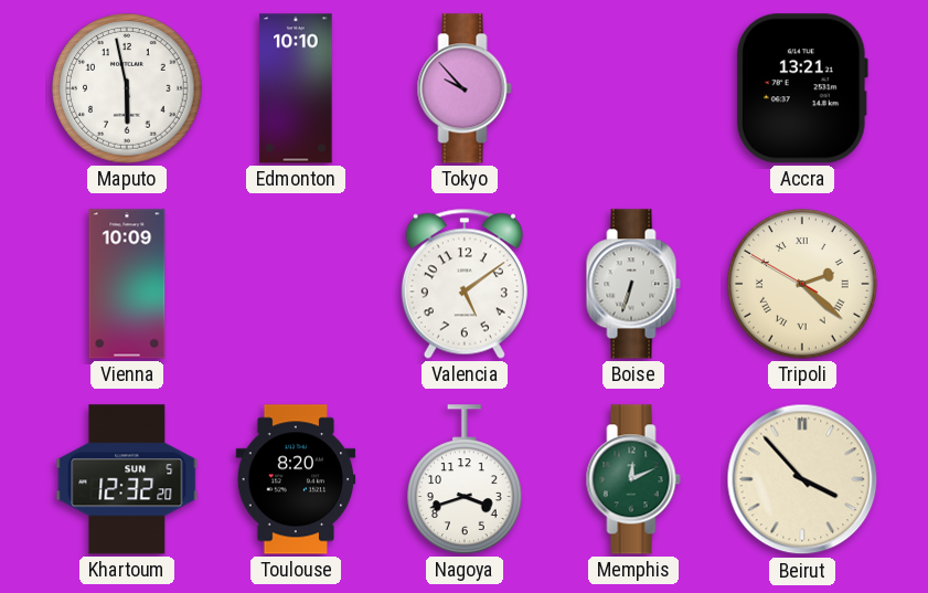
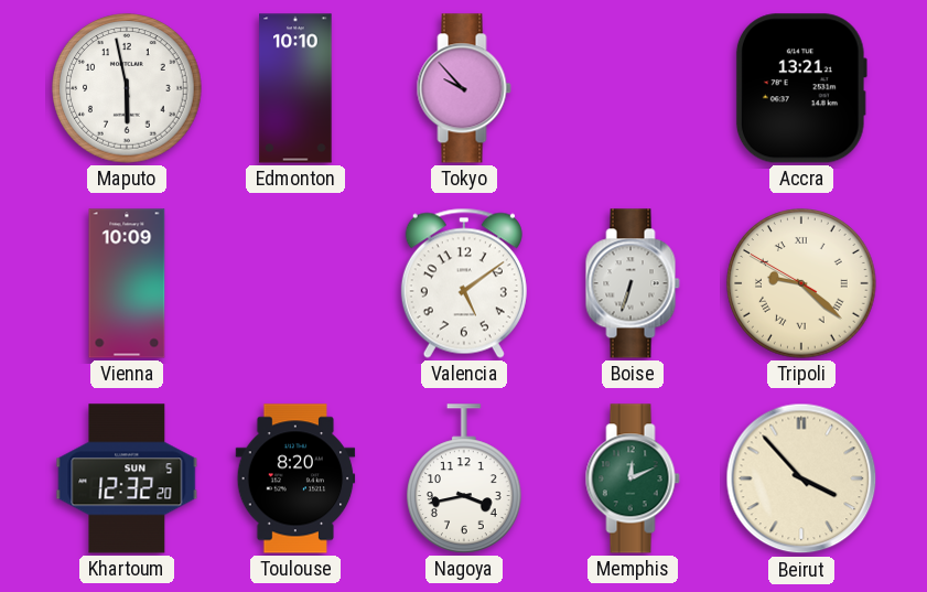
Tripoli: 2:21 -> 9:21
Nagoya: 3:42 -> 3:43
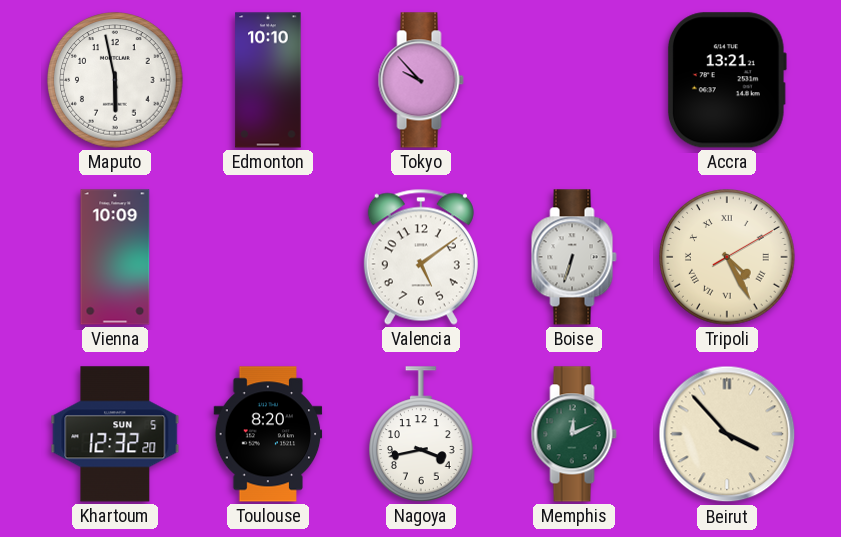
Tripoli: 9:21 -> 4:25
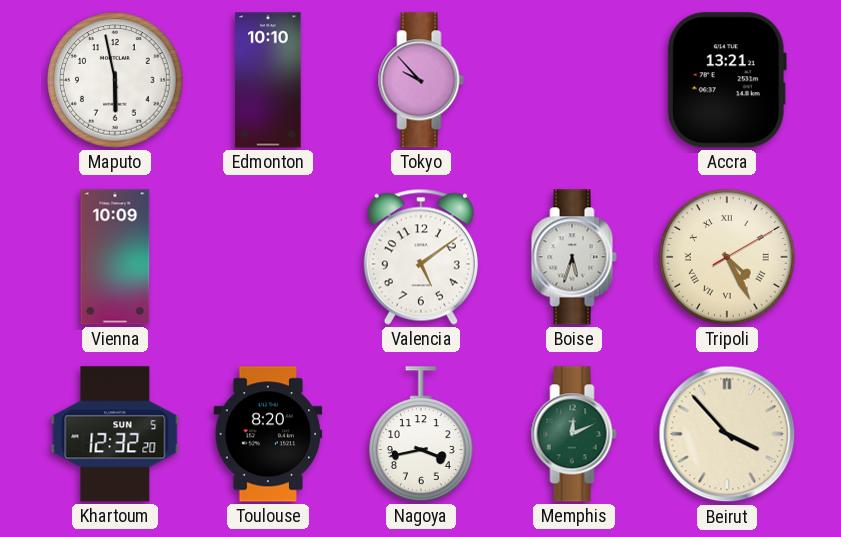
Boise: 6:33 -> 5:33
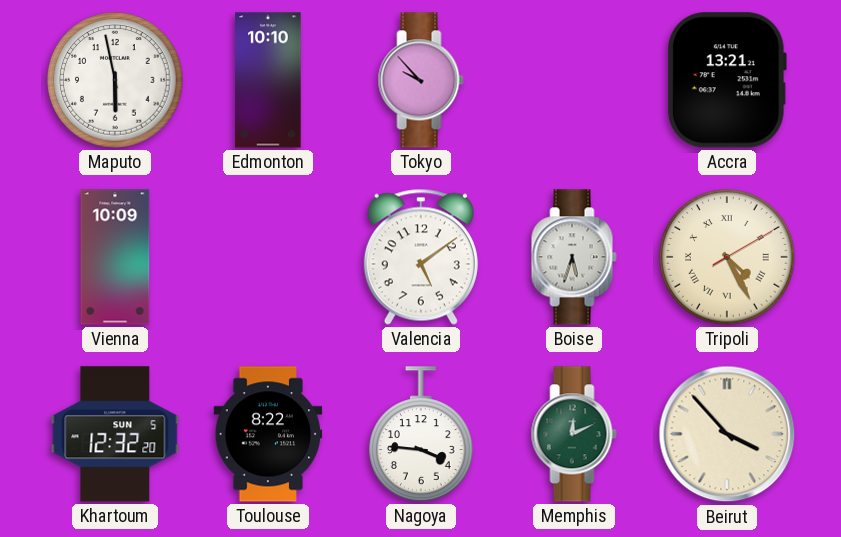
Toulouse: 8:20 -> 8:22
Nagoya: 3:43 -> 3:46
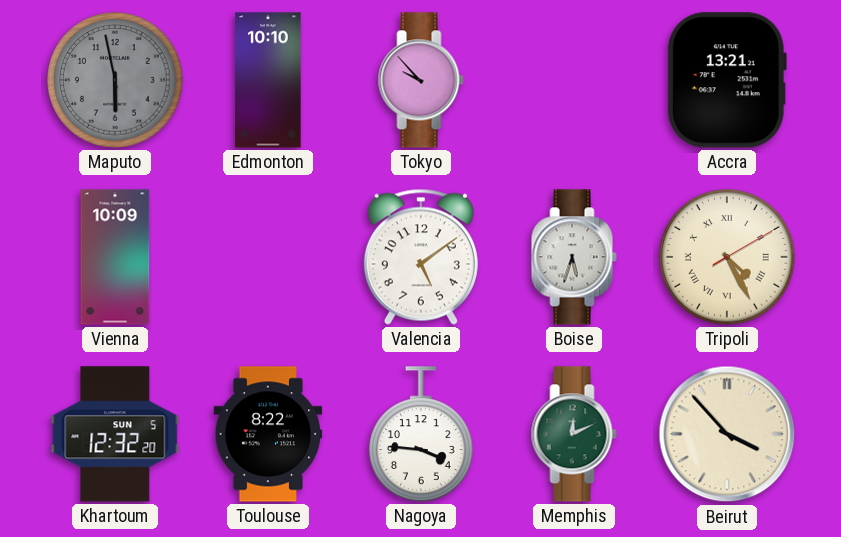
Maputo dial: white -> grey
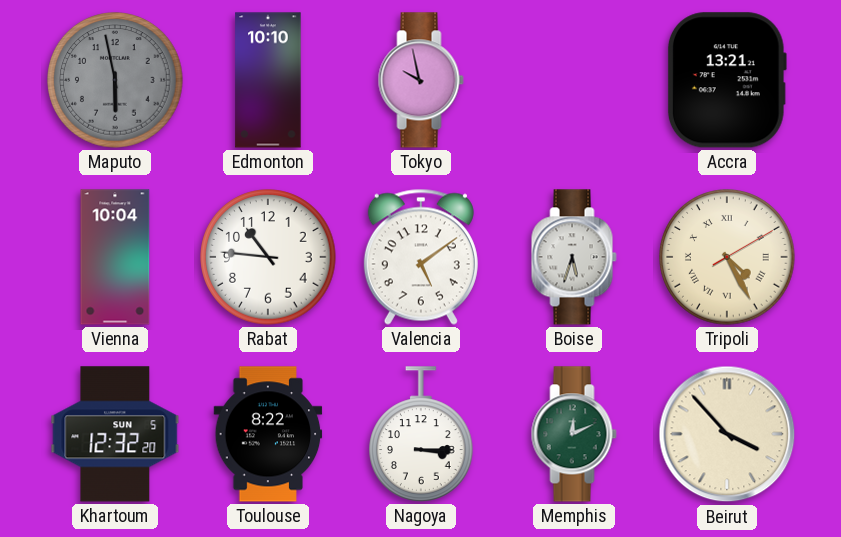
Tokyo: 9:53 -> 9:58
Vienna: 10:09 -> 10:04
Rabat: none -> 10:46
Nagoya: 3:46 -> 3:15
